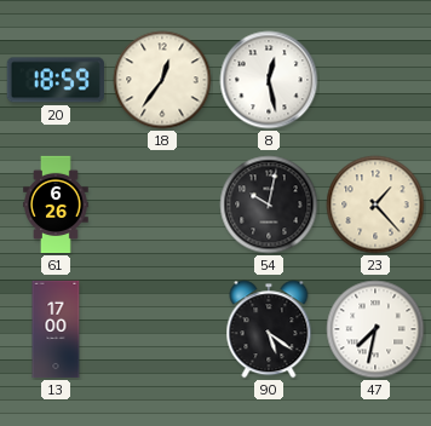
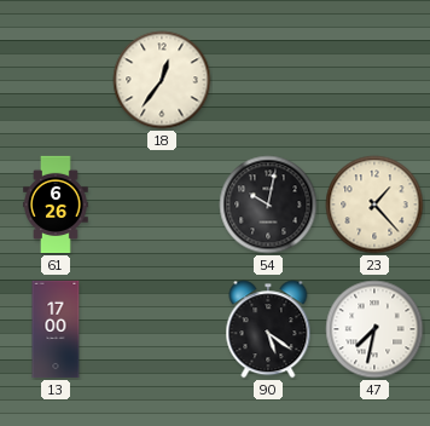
20: 18:59 -> none
8: 12:28 -> none
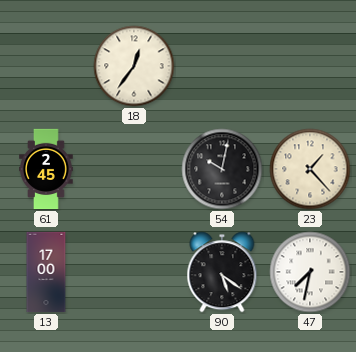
61: 6:26 -> 2:45
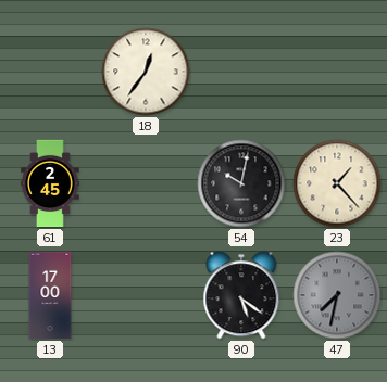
47 dial: white -> grey
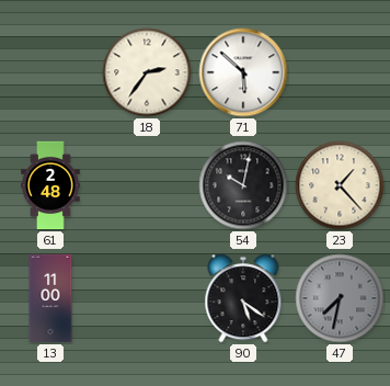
18: 12:36 -> 2:36
71: none -> 5:52
61: 2:45 -> 2:48
13: 17:00 -> 11:00
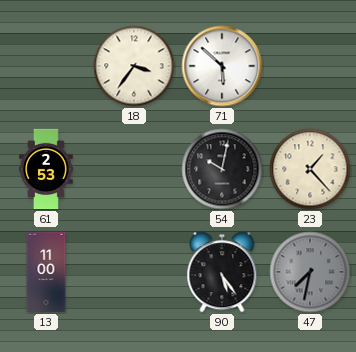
18: 2:36 -> 3:36
61: 2:48 -> 2:53
90: 5:21 -> 5:24
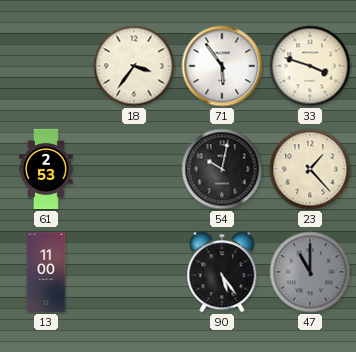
71: 5:52 -> 5:54
33: none -> 3:48
47: 7:32 -> 11:00
